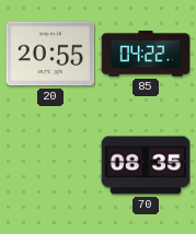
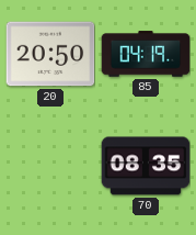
20: 20:55 -> 20:50
85: 04:22 -> 04:19
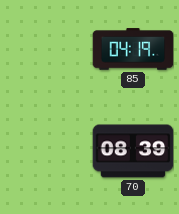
20: 20:50 -> none
70: 08:35 -> 08:39
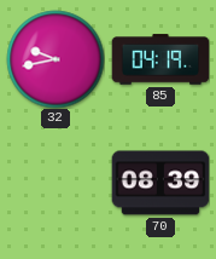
32: none -> 9:43
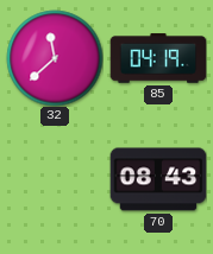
32: 9:43 -> 11:38
70: 08:39 -> 08:43
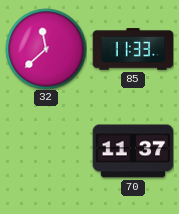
85: 04:19 -> 11:33
70: 08:43 -> 11:37
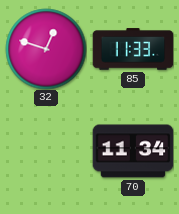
32: 11:38 -> 12:48
70: 11:37 -> 11:34
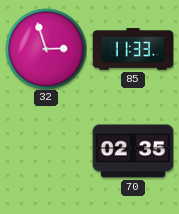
32: 12:48 -> 2:57
70: 11:34 -> 02:35
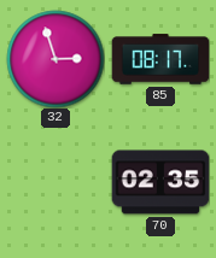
85: 11:33 -> 08:17
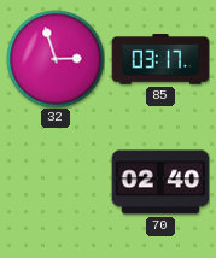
85: 08:17 -> 03:17
70: 02:35 -> 02:40
